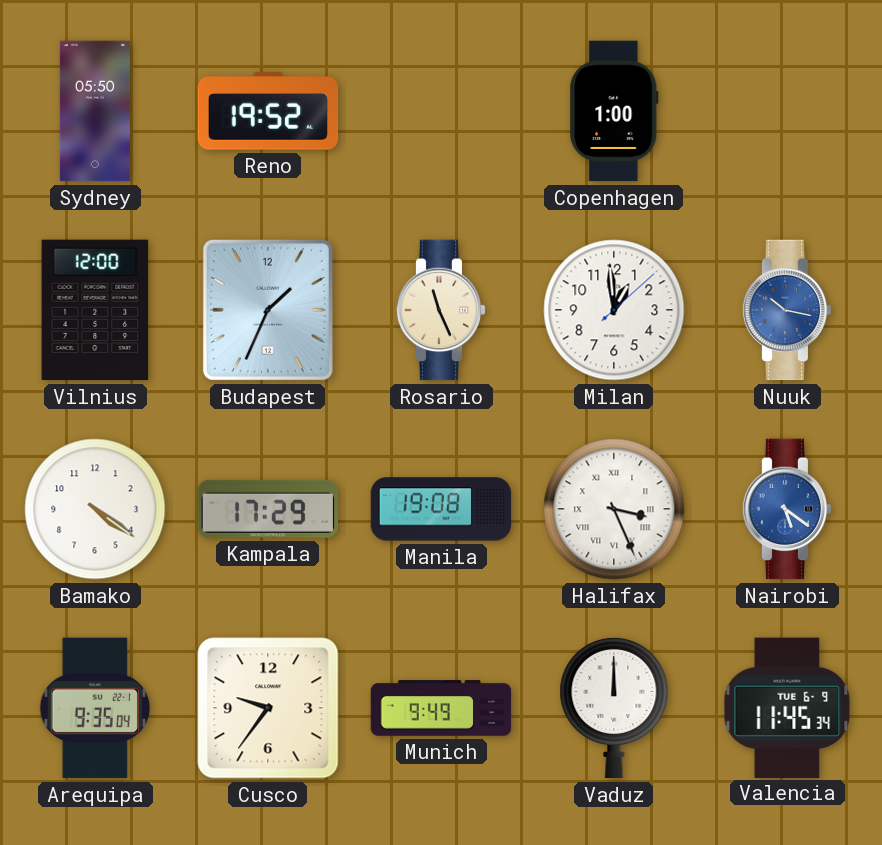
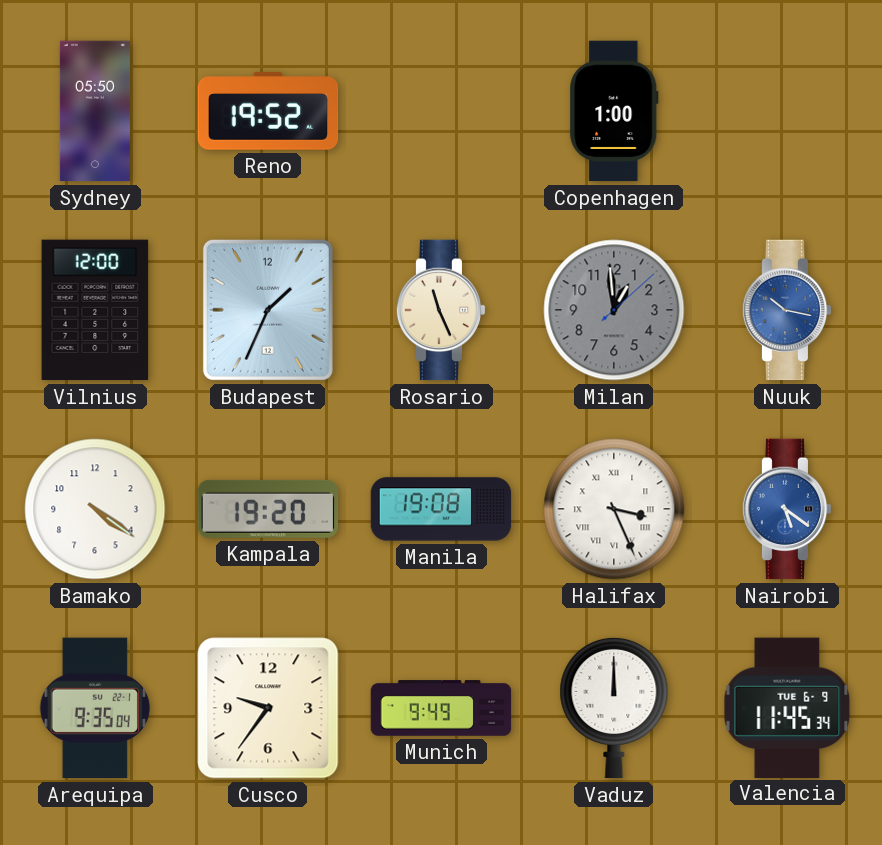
Milan dial: white -> grey
Kampala: 17:29 -> 19:20
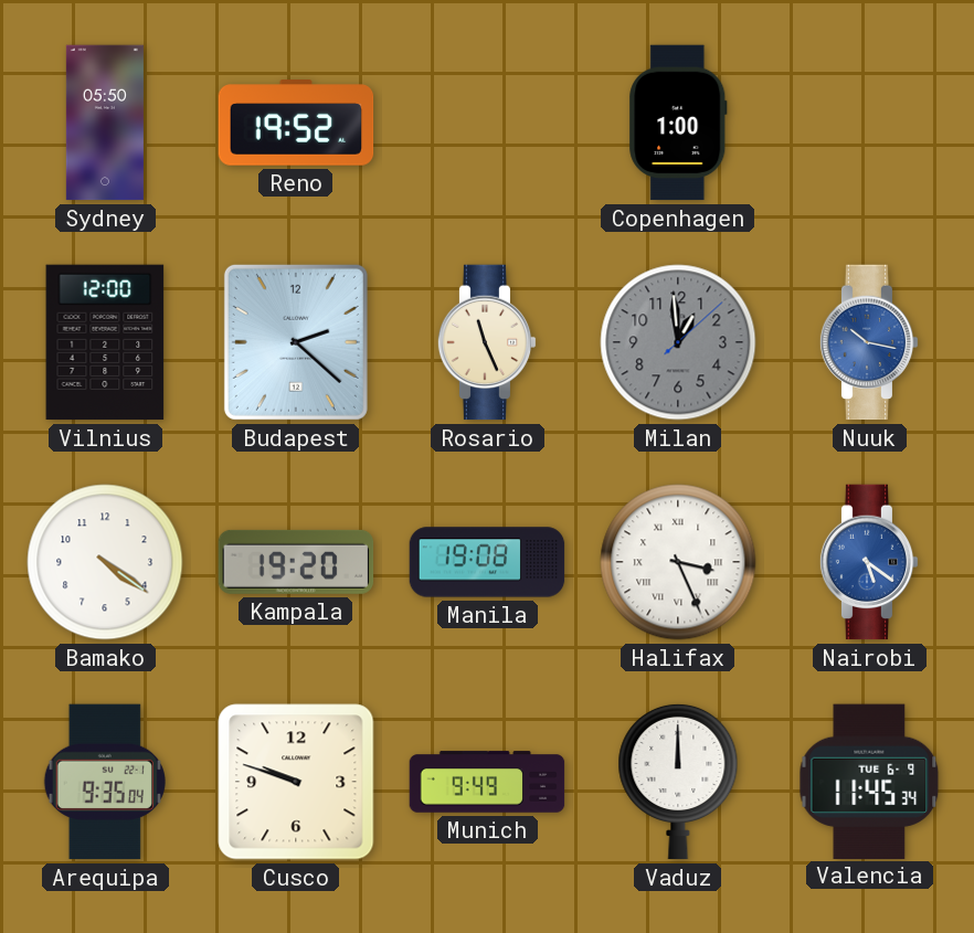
Budapest: 1:34 -> 2:22
Cusco: 9:36 -> 9:48
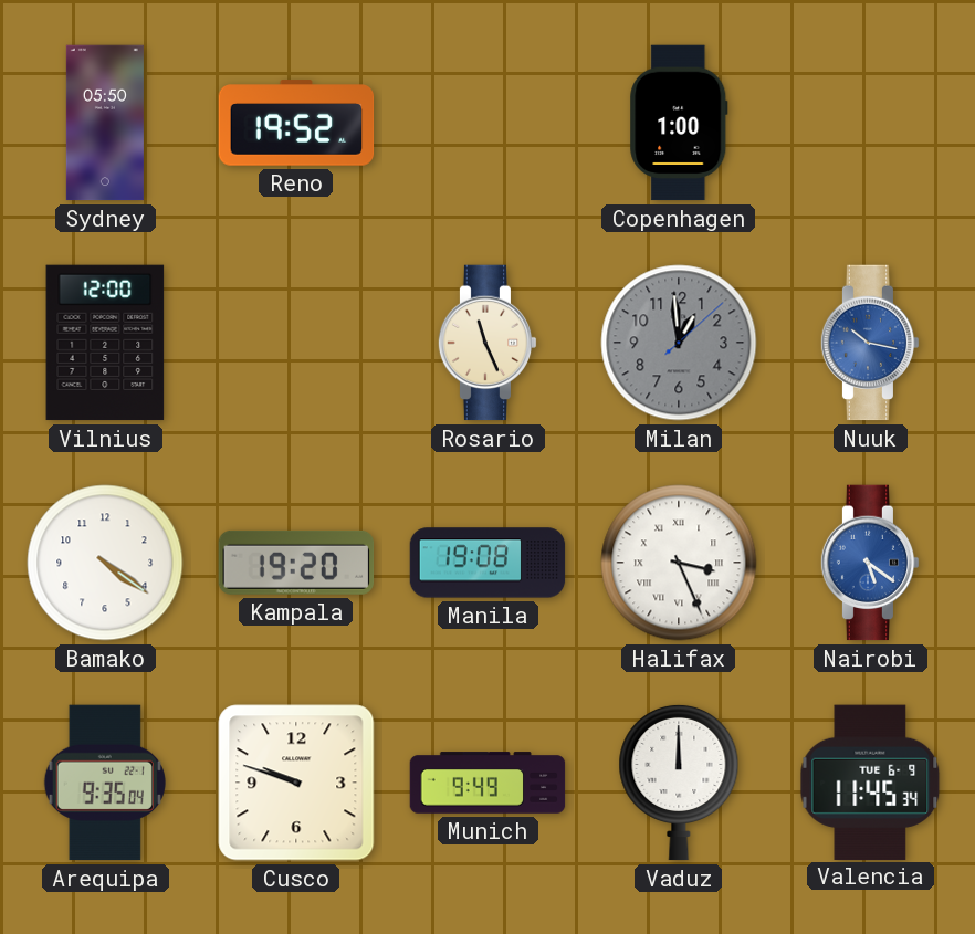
Budapest: 2:22 -> none
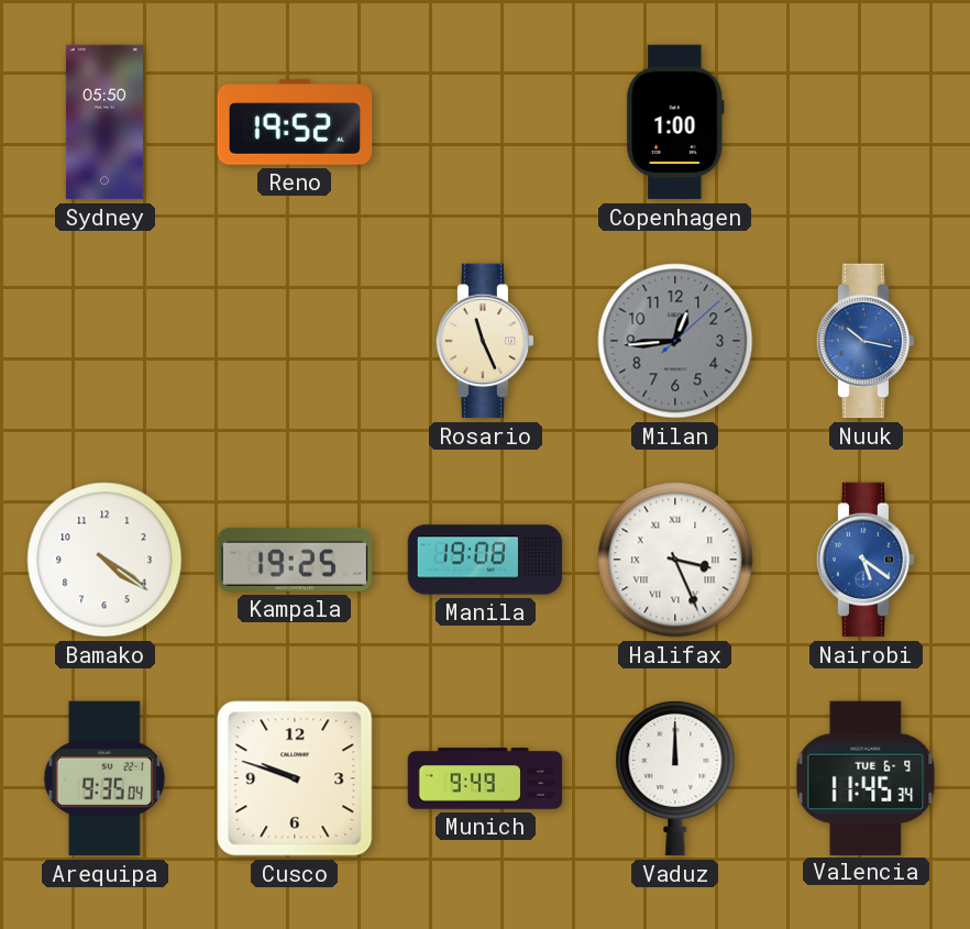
Vilnius: 12:00 -> none
Milan: 12:59 -> 12:44
Kampala: 19:20 -> 19:25
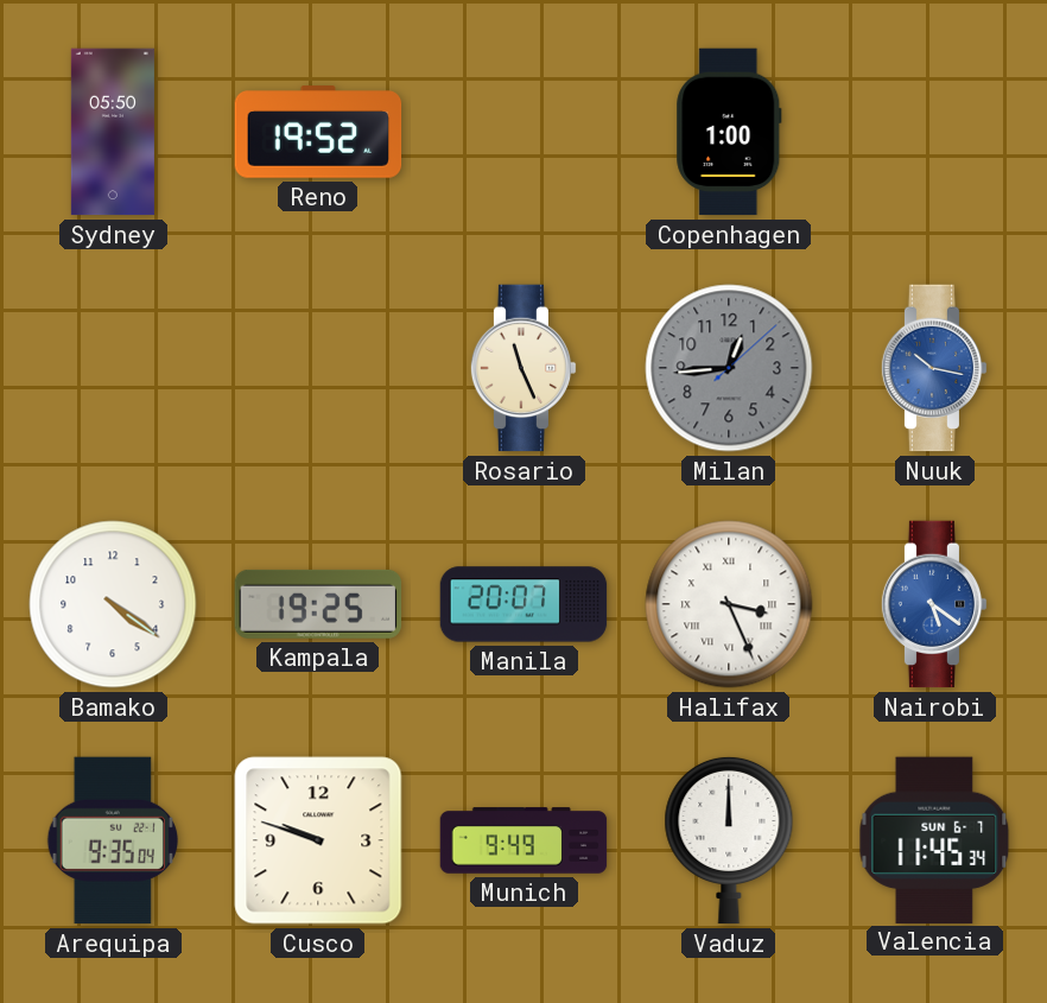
Manila: 19:08 -> 20:07
Valencia date: TUE 6-9 -> SUN 6-7
